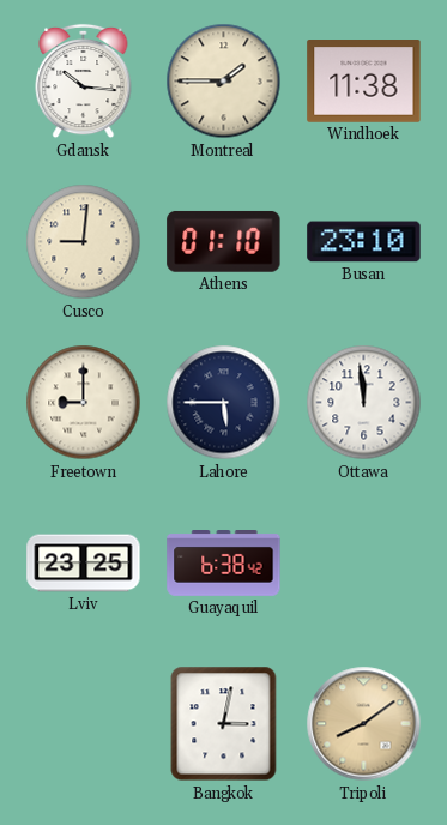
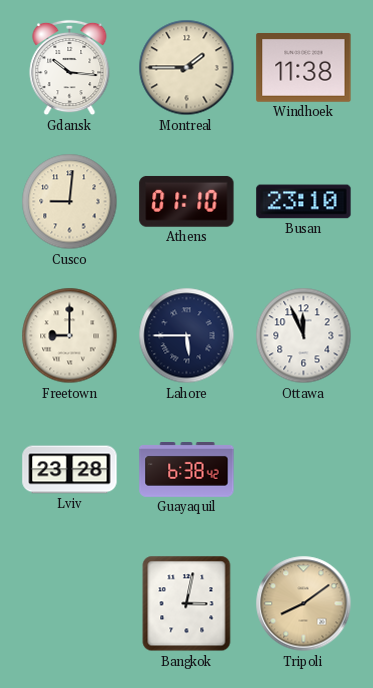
Ottawa: 11:59 -> 11:56
Lviv: 23:25 -> 23:28
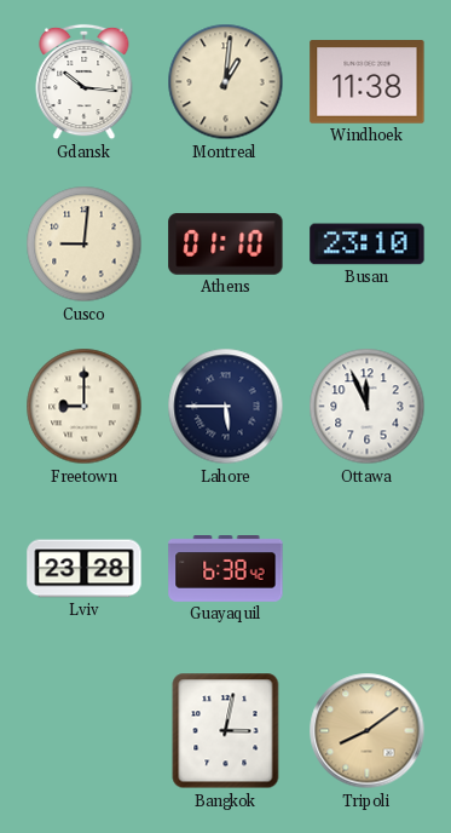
Montreal: 1:45 -> 1:01
